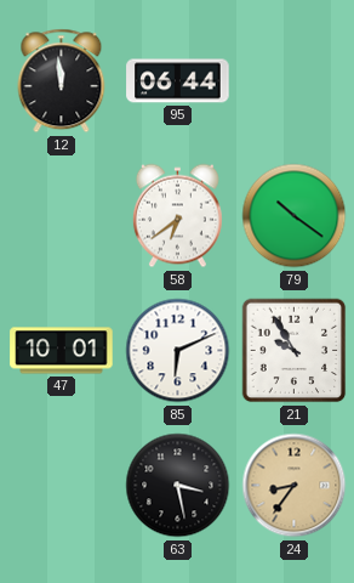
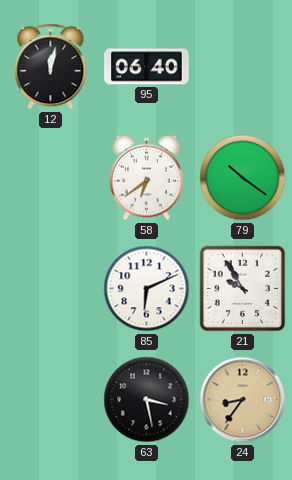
12: 11:59 -> 12:02
95: 06:44 -> 06:40
47: 10:01 -> none
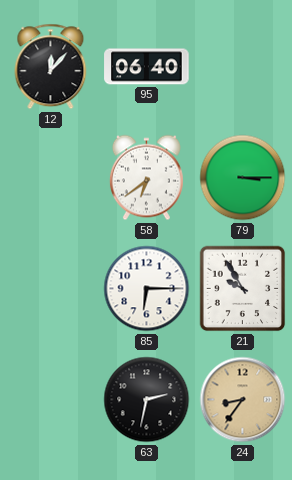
12: 12:02 -> 12:07
79: 10:21 -> 3:15
85: 6:11 -> 6:15
63: 3:28 -> 2:32
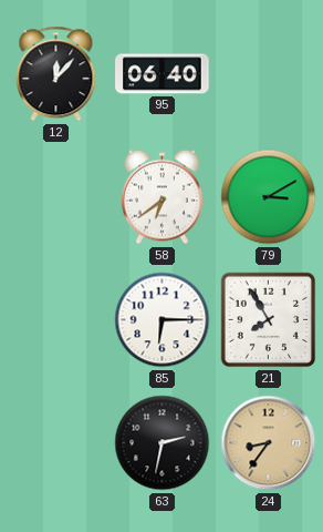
79: 3:15 -> 3:10
21: 9:55 -> 7:55
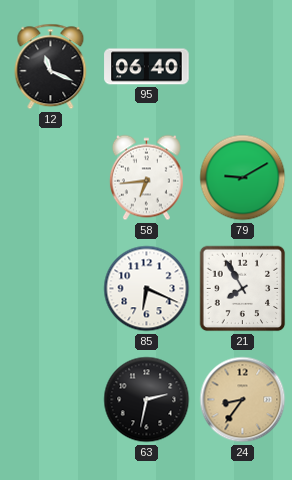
12: 12:07 -> 11:19
58: 6:39 -> 6:44
79: 3:10 -> 9:10
85: 6:15 -> 6:19
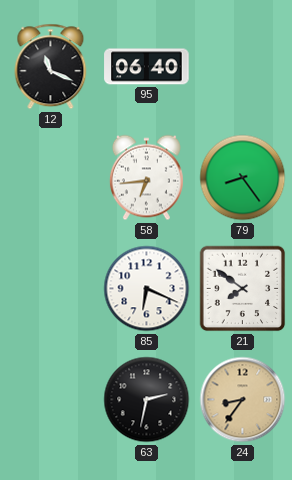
79: 9:10 -> 8:24
21: 7:55 -> 7:51
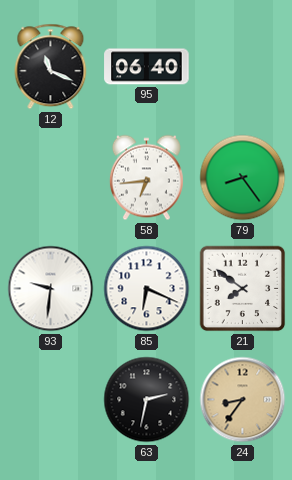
93: none -> 9:31
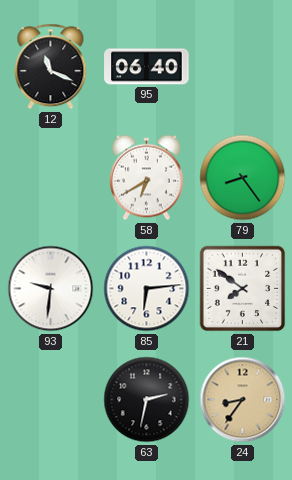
58: 6:44 -> 6:40
85: 6:19 -> 6:14
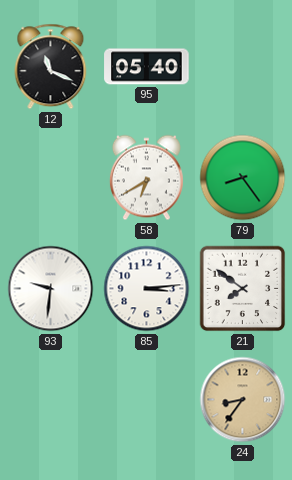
95: 06:40 -> 05:40
85: 6:14 -> 3:14
63: 2:32 -> none
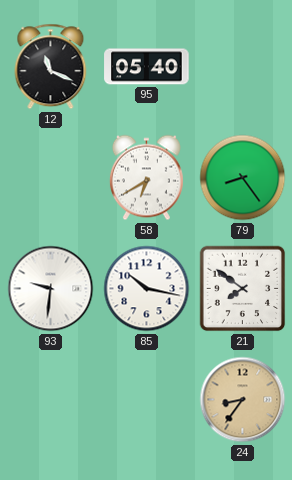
85: 3:14 -> 10:17
